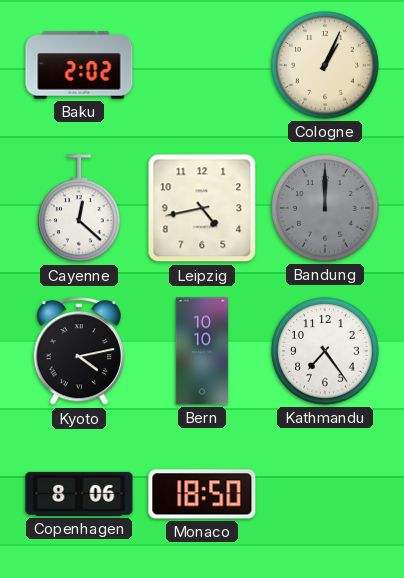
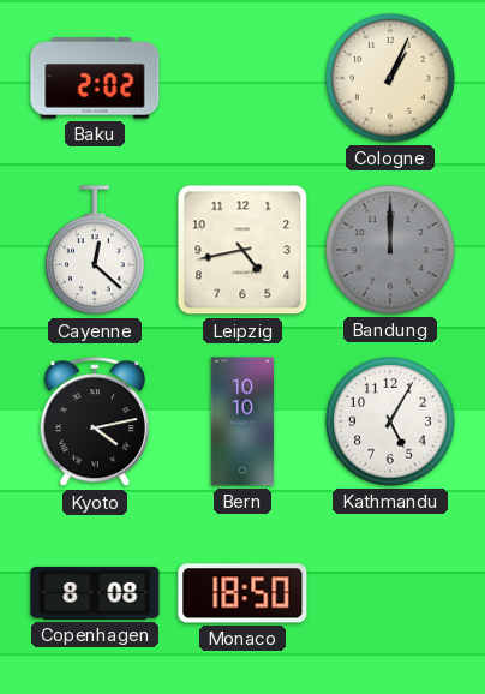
Kathmandu: 7:24 -> 5:05
Copenhagen: 8:06 -> 8:08
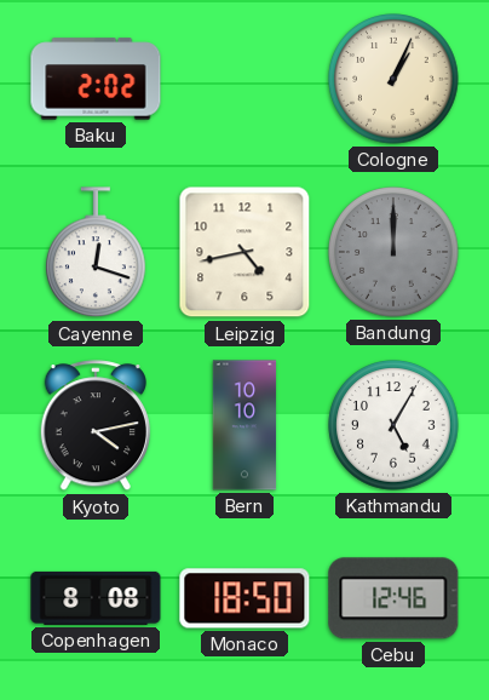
Cayenne: 12:22 -> 12:18
Cebu: none -> 12:46
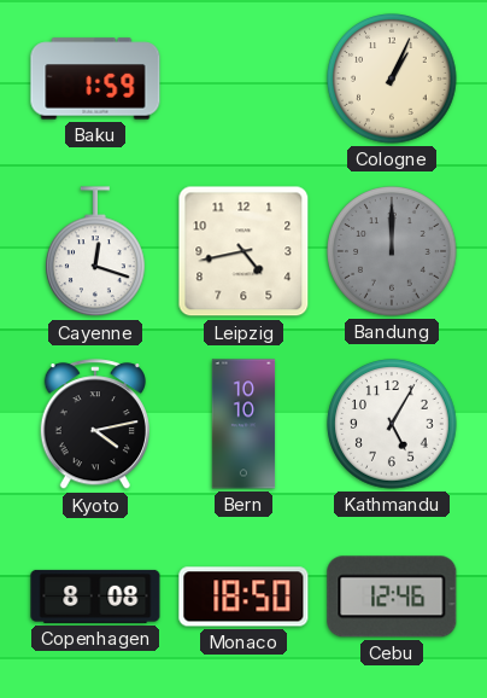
Baku: 2:02 -> 1:59
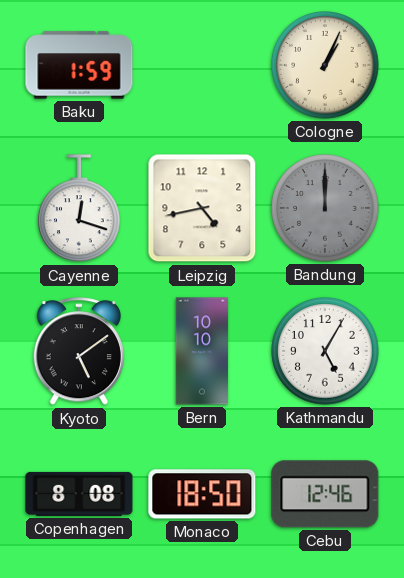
Kyoto: 4:13 -> 5:09
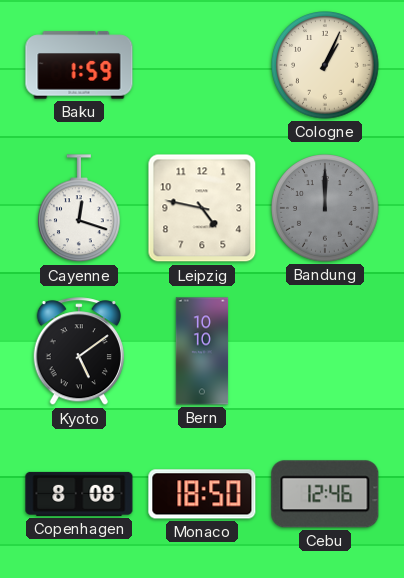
Leipzig: 4:43 -> 4:47
Kathmandu: 5:05 -> none
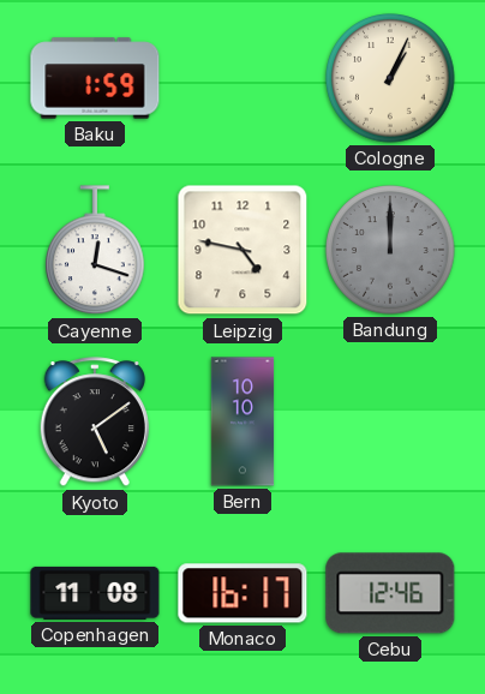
Copenhagen: 8:08 -> 11:08
Monaco: 18:50 -> 16:17
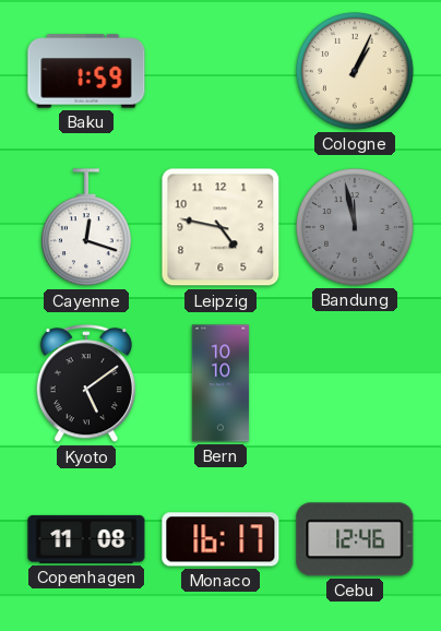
Bandung: 12:00 -> 11:58
